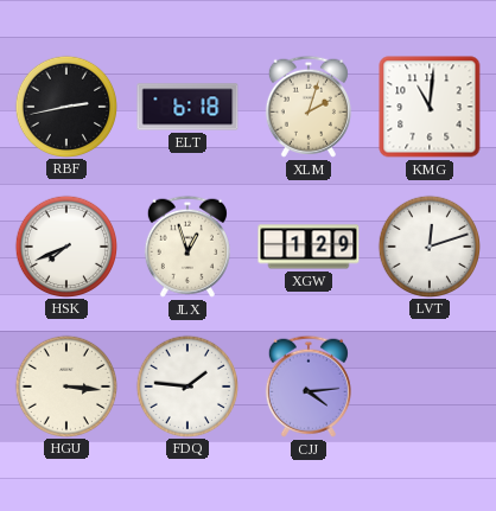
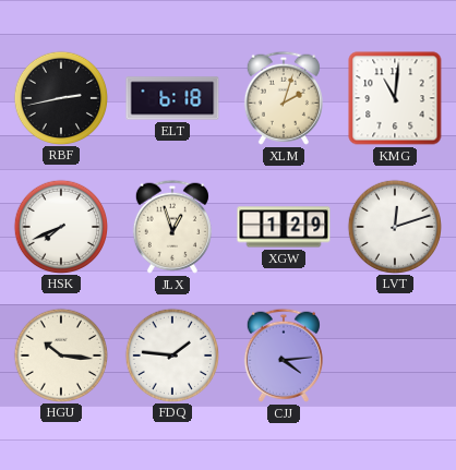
HGU: 3:16 -> 10:16
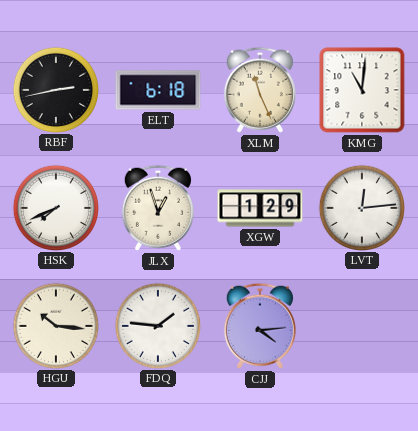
XLM: 2:03 -> 11:26
LVT: 12:12 -> 12:14
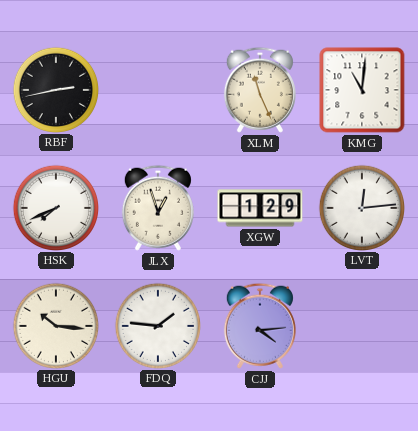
ELT: 6:18 -> none
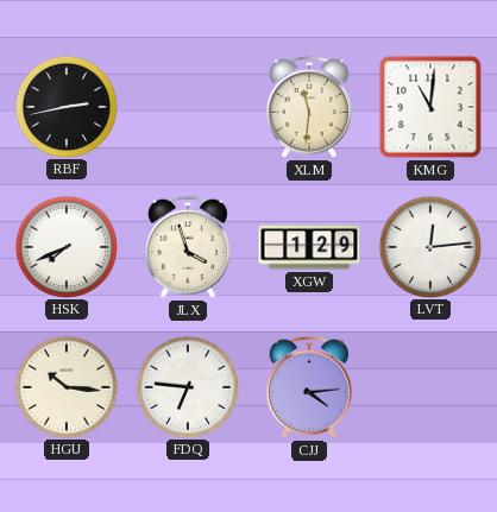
XLM: 11:26 -> 11:31
JLX: 12:57 -> 3:57
FDQ: 1:46 -> 6:46
